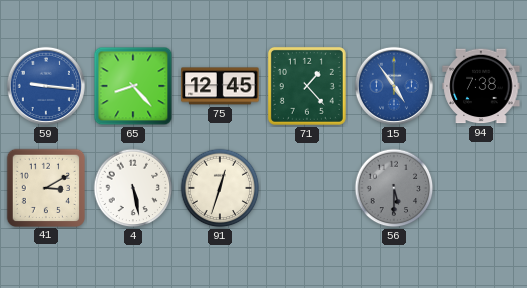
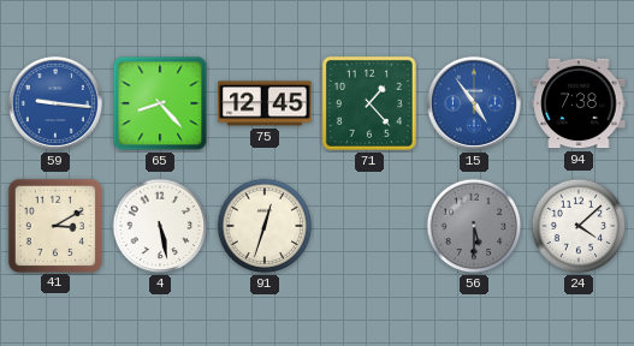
24: none -> 4:08
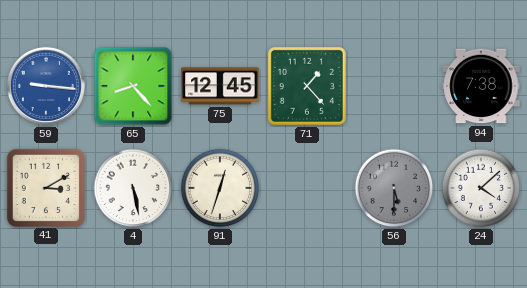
15: 4:54 -> none
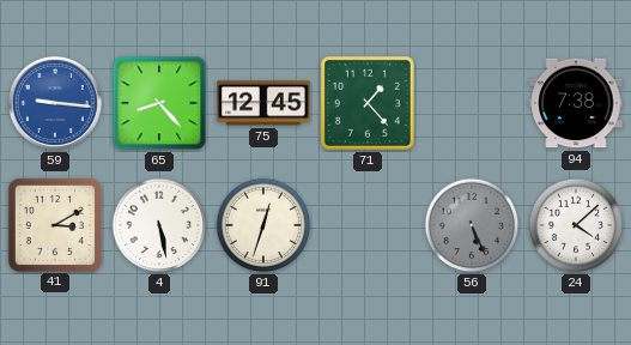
56: 5:30 -> 5:26
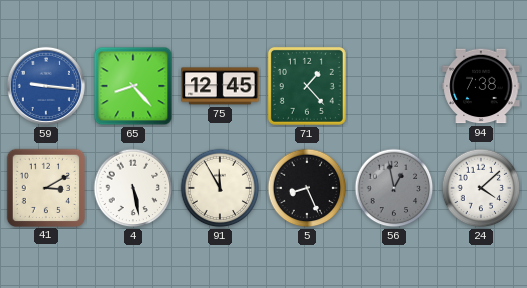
91: 12:33 -> 11:55
5: none -> 8:26
56: 5:26 -> 12:58
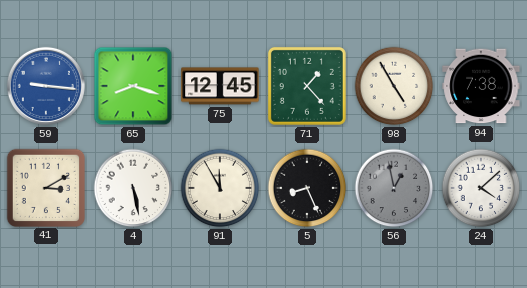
65: 8:23 -> 8:18
98: none -> 4:55
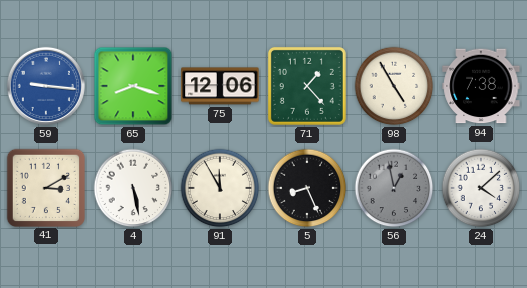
75: 12:45 -> 12:06
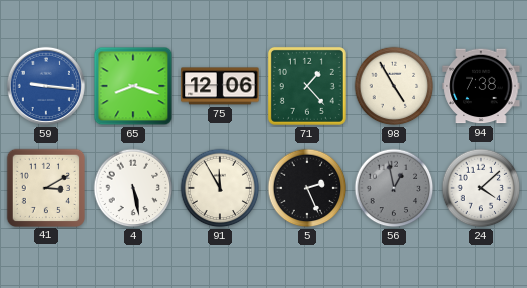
5: 8:26 -> 2:26
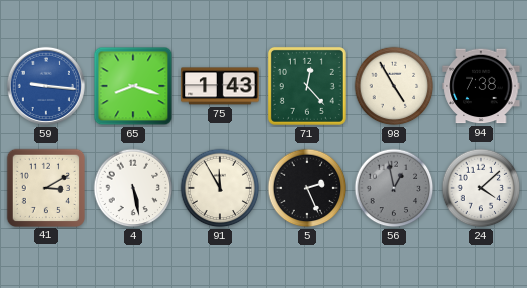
75: 12:06 -> 1:43
71: 1:23 -> 12:23
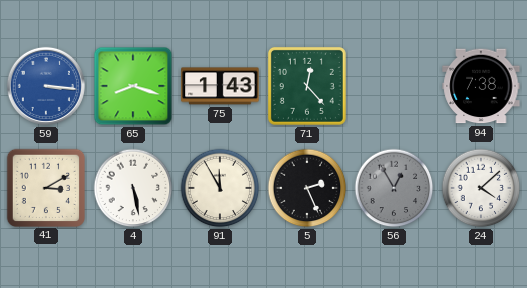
59: 9:16 -> 3:16
98: 4:55 -> none
56: 12:58 -> 12:55
